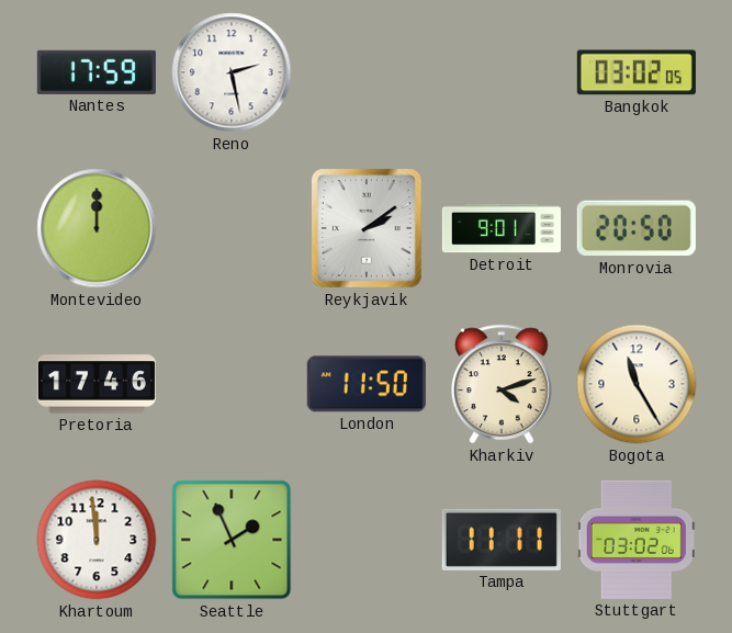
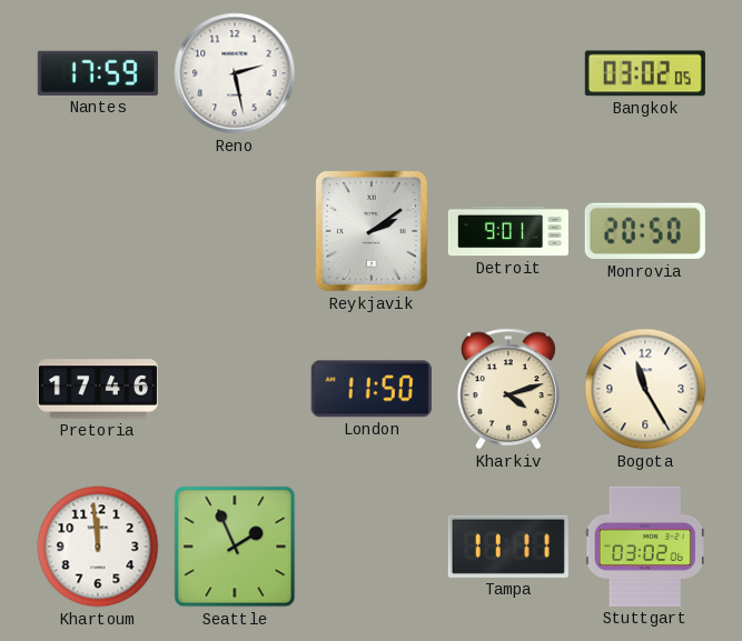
Montevideo: 12:00 -> none
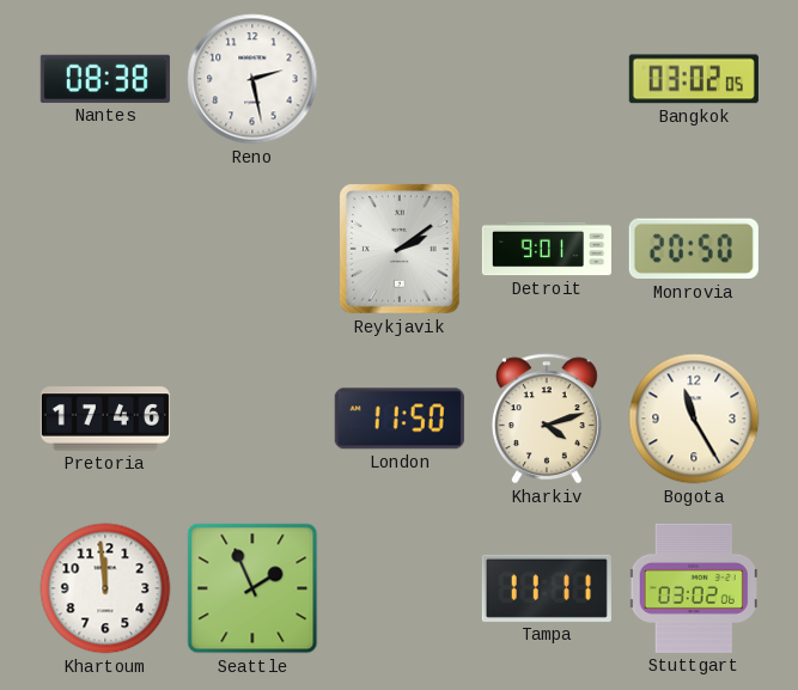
Nantes: 17:59 -> 08:38
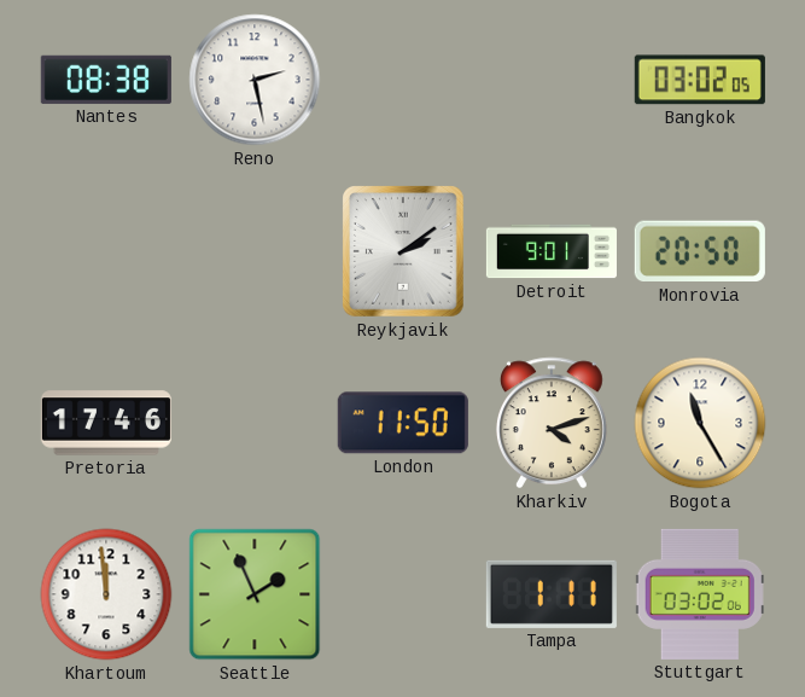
Tampa: 11:11 -> 1:11
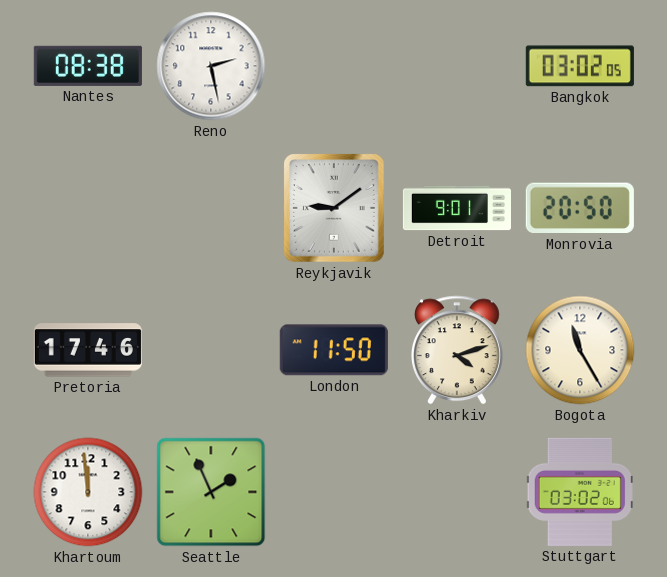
Reykjavik: 2:09 -> 9:09
Tampa: 1:11 -> none
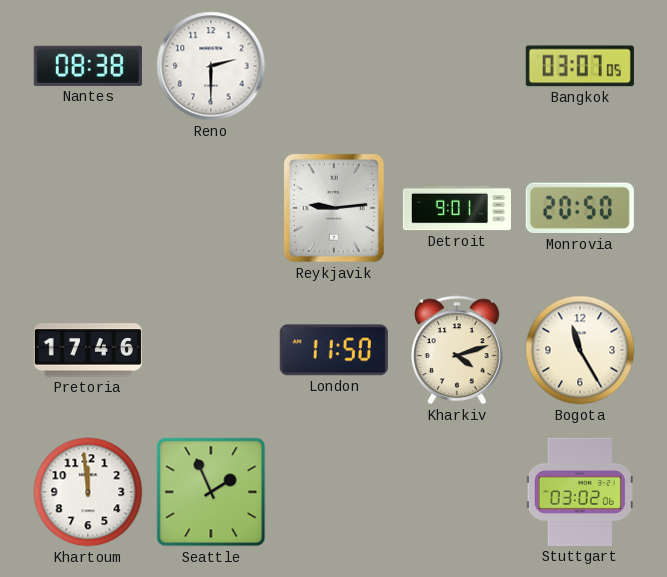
Reno: 2:28 -> 2:30
Bangkok: 03:02 -> 03:07
Reykjavik: 9:09 -> 9:14
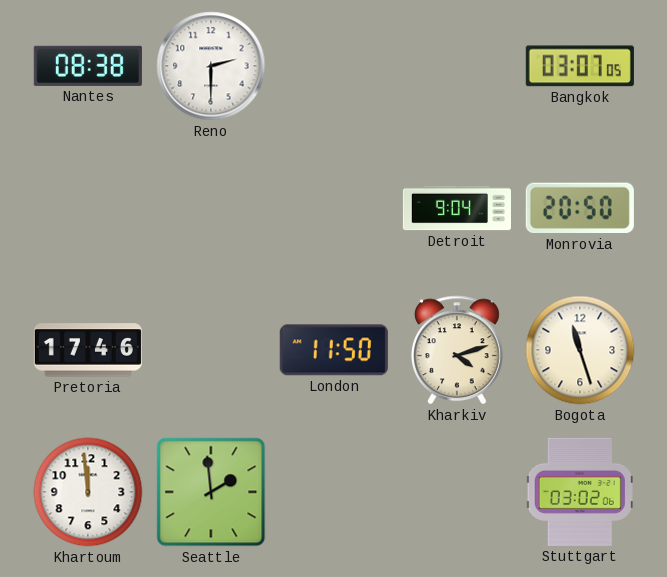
Reykjavik: 9:14 -> none
Detroit: 9:01 -> 9:04
Bogota: 11:25 -> 11:27
Seattle: 1:56 -> 1:59
